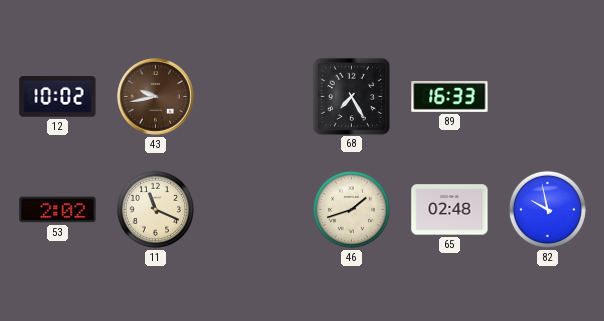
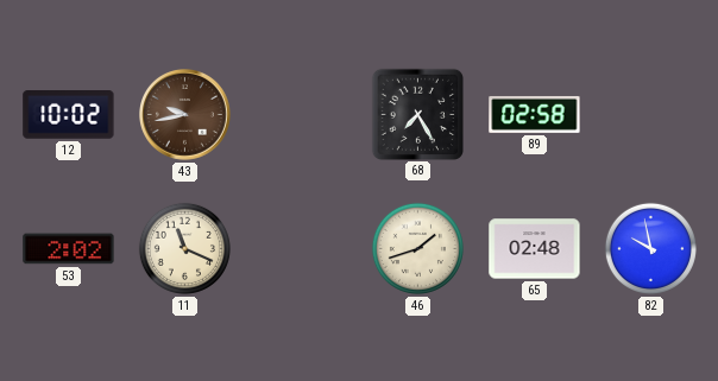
89: 16:33 -> 02:58
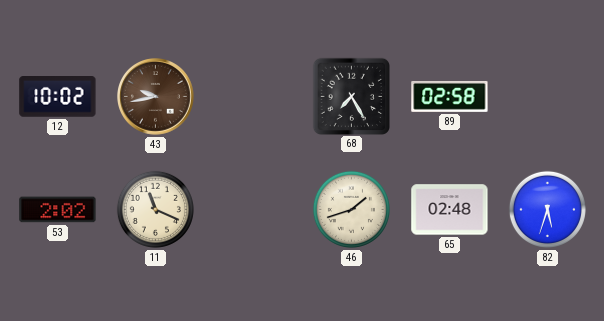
82: 9:58 -> 5:33
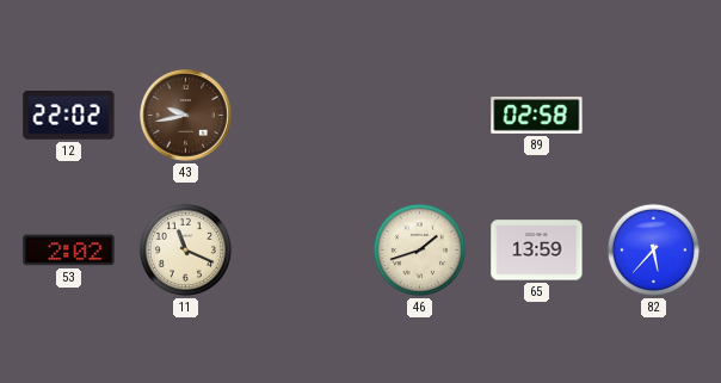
12: 10:02 -> 22:02
68: 7:25 -> none
65: 02:48 -> 13:59
82: 5:33 -> 5:37
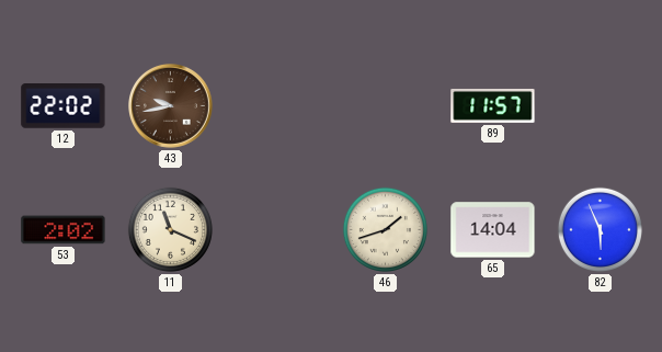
89: 02:58 -> 11:57
65: 13:59 -> 14:04
82: 5:37 -> 5:56
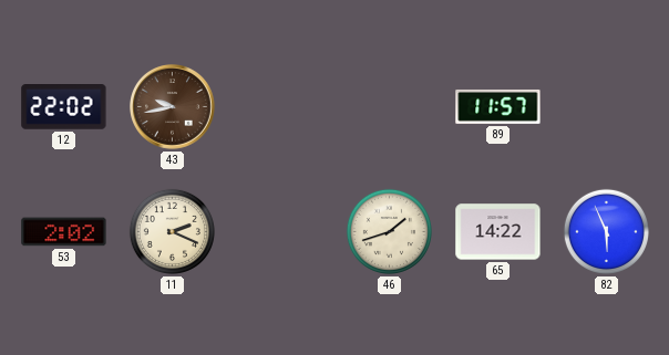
11: 11:19 -> 2:19
65: 14:04 -> 14:22
